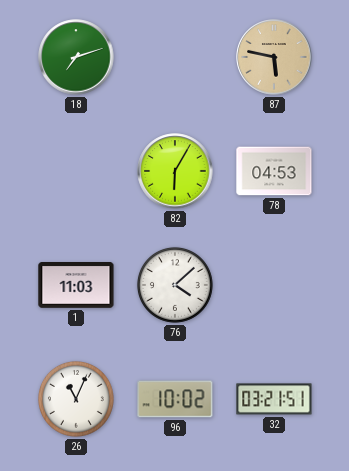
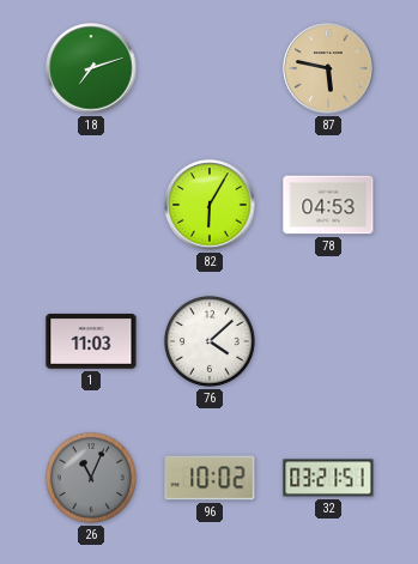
26 dial: white -> grey
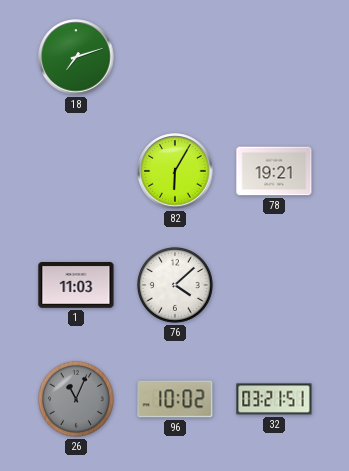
87: 5:47 -> none
78: 04:53 -> 19:21
